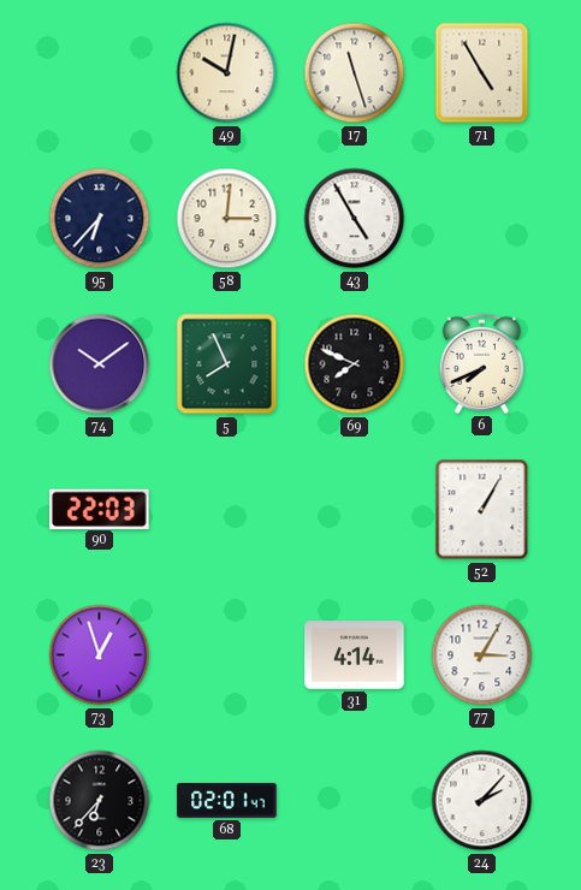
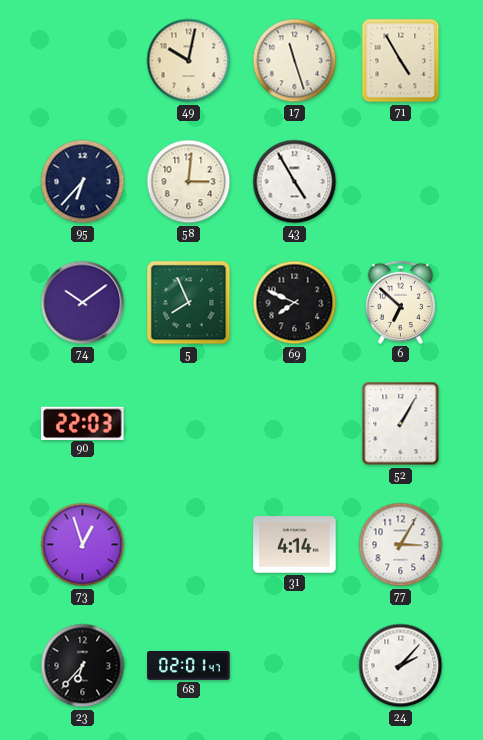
6: 7:41 -> 6:52
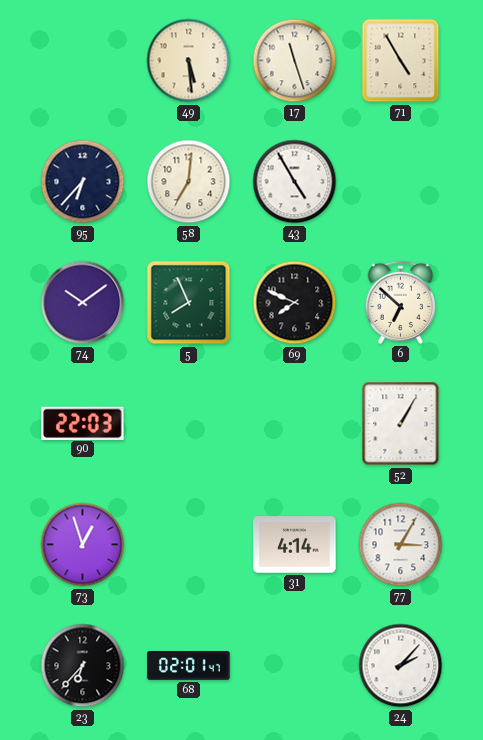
49: 10:02 -> 5:29
58: 3:01 -> 7:01
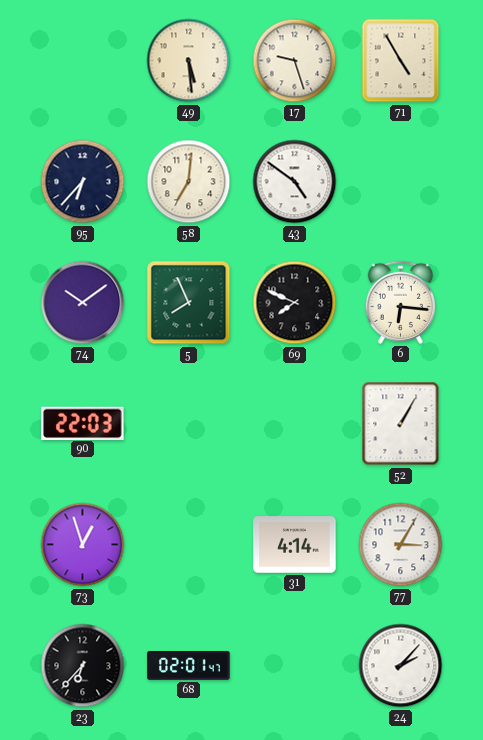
17: 11:27 -> 9:27
43: 4:55 -> 4:51
6: 6:52 -> 6:16
